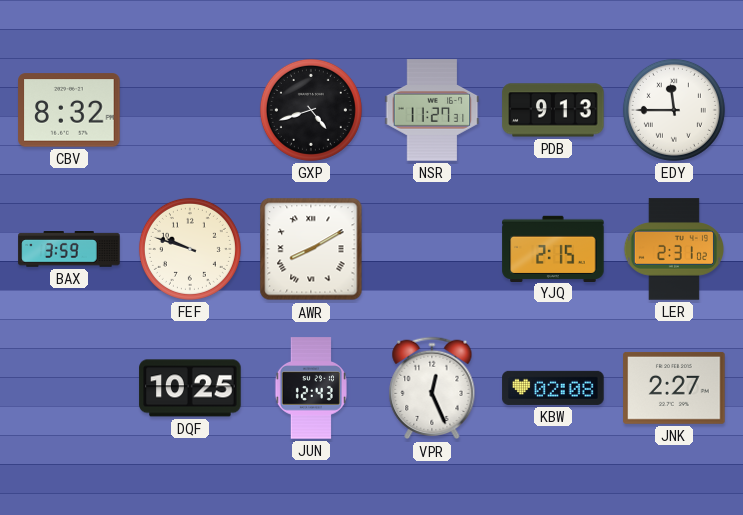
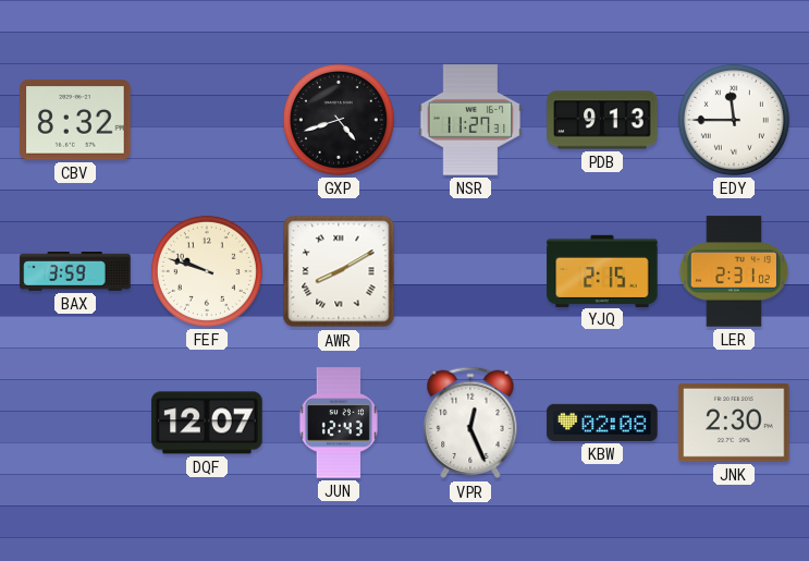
DQF: 10:25 -> 12:07
JNK: 2:27 -> 2:30
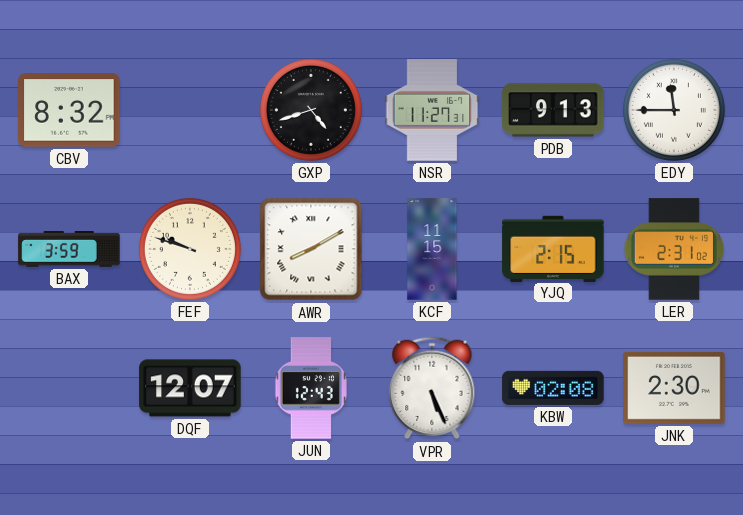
KCF: none -> 11:15
VPR: 12:26 -> 5:26
